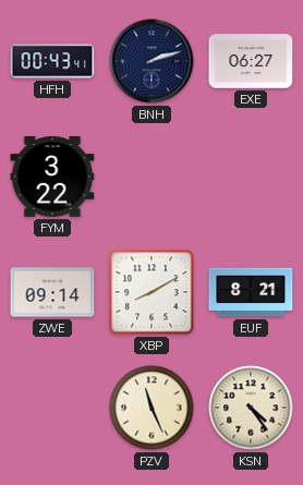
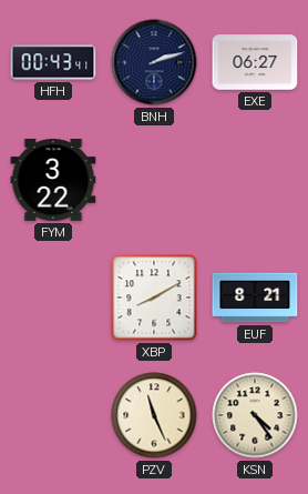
ZWE: 09:14 -> none
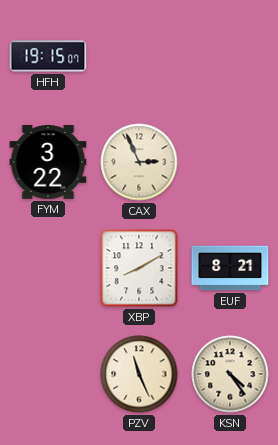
HFH: 00:43 -> 19:15
BNH: 2:12 -> none
EXE: 06:27 -> none
CAX: none -> 2:56
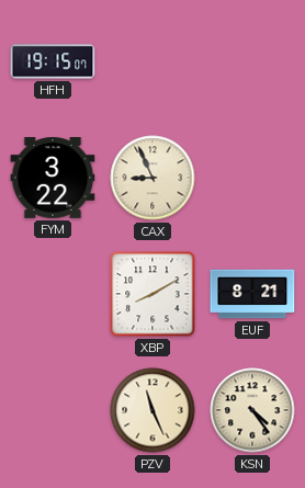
CAX: 2:56 -> 8:56
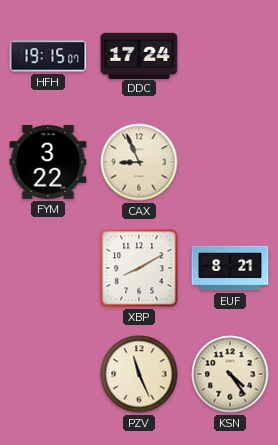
DDC: none -> 17:24
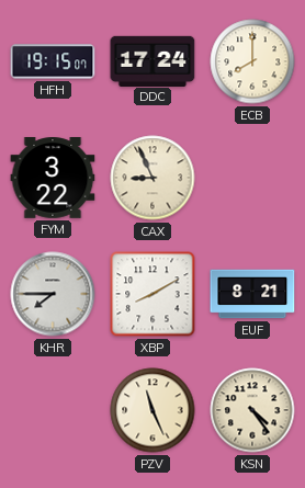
ECB: none -> 8:00
KHR: none -> 7:45
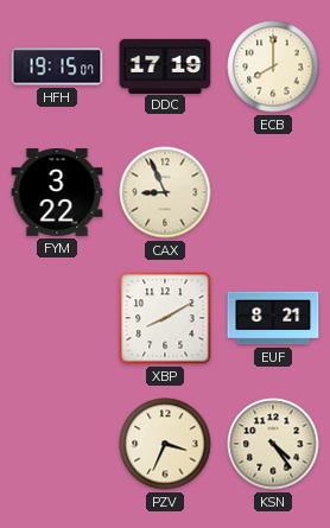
DDC: 17:24 -> 17:19
KHR: 7:45 -> none
PZV: 11:26 -> 3:34
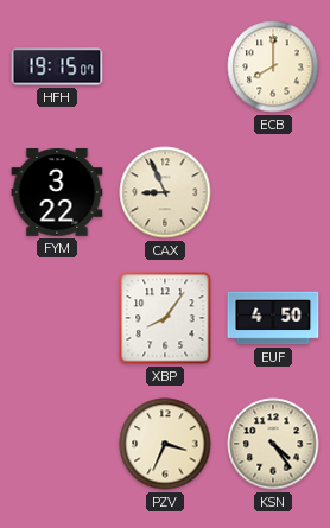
DDC: 17:19 -> none
XBP: 8:10 -> 8:06
EUF: 8:21 -> 4:50
